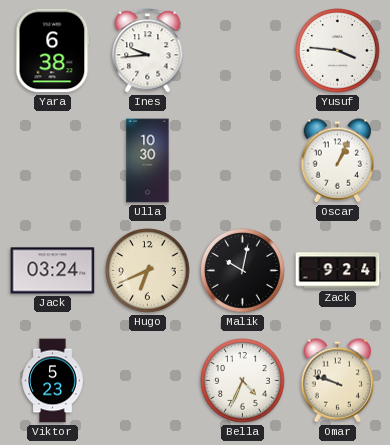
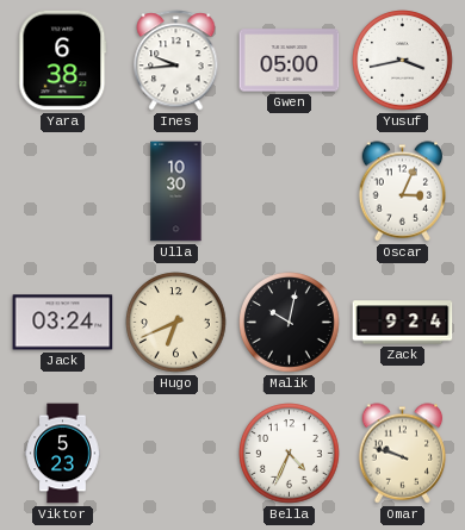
Gwen: none -> 05:00
Yusuf: 3:46 -> 3:43
Oscar: 1:04 -> 3:04
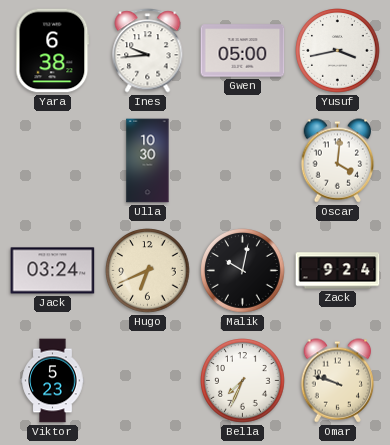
Oscar: 3:04 -> 4:01
Bella: 4:34 -> 7:34
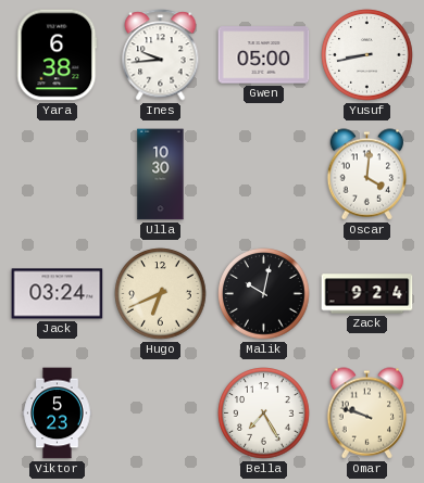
Yusuf: 3:43 -> 8:43
Bella: 7:34 -> 7:25
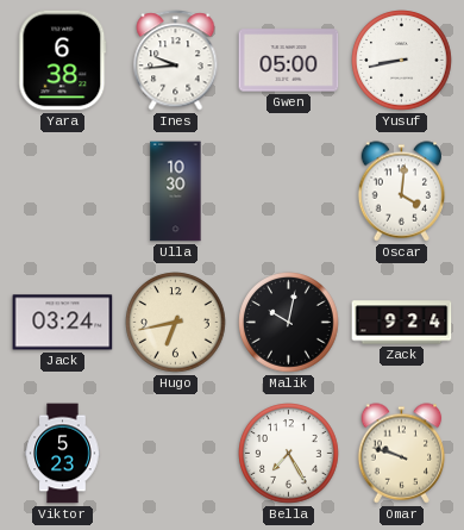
Hugo: 6:41 -> 6:43
